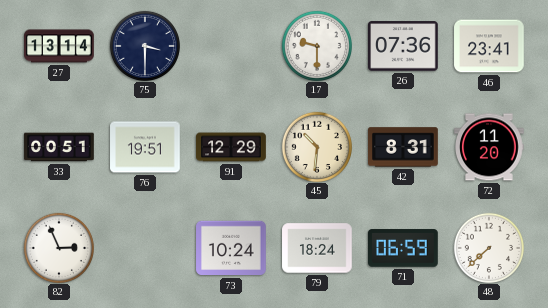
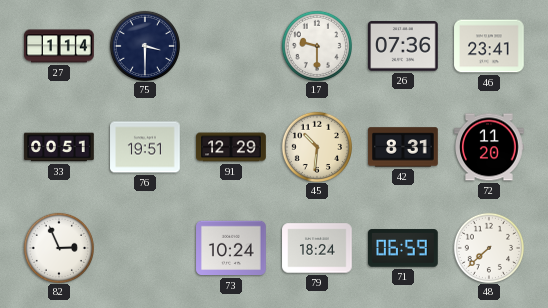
27: 13:14 -> 1:14
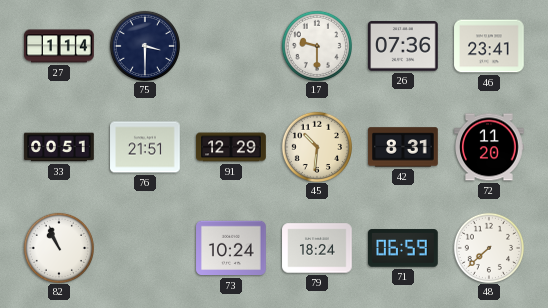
76: 19:51 -> 21:51
82: 2:56 -> 10:56
